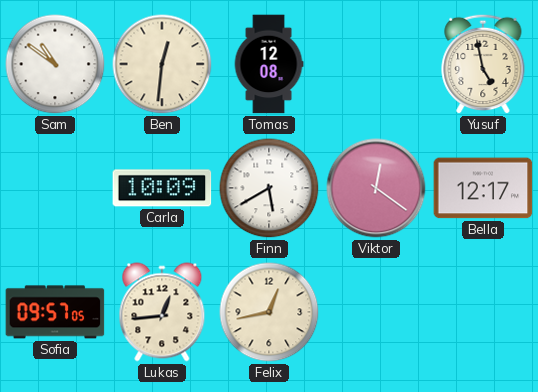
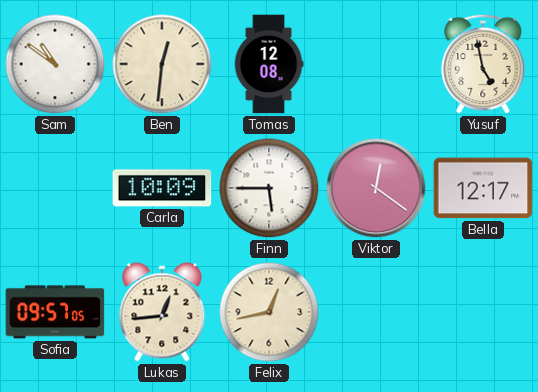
Finn: 5:40 -> 5:45
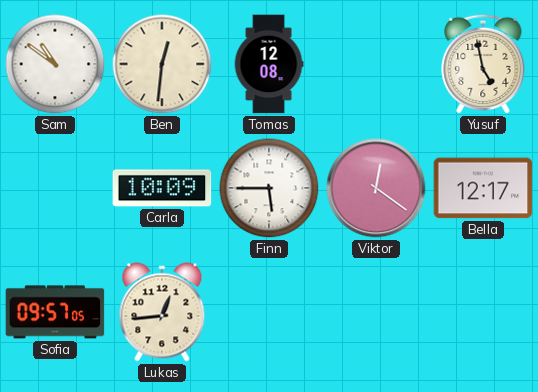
Felix: 12:43 -> none
